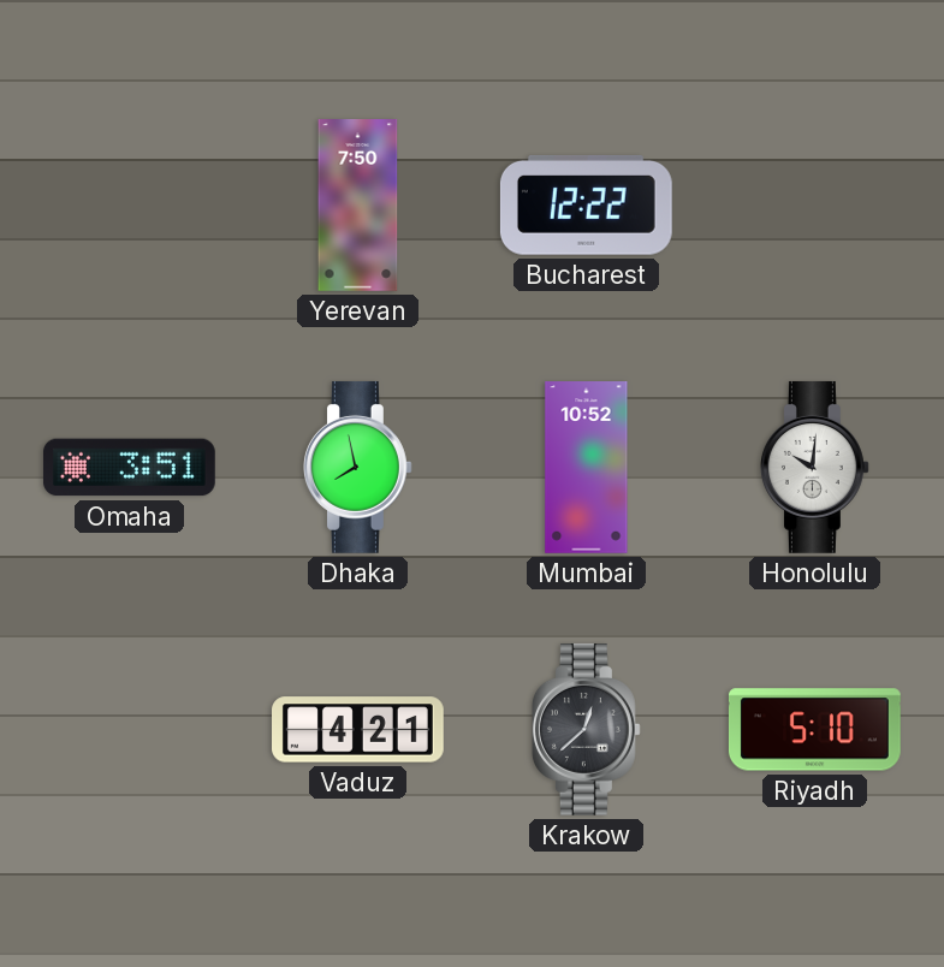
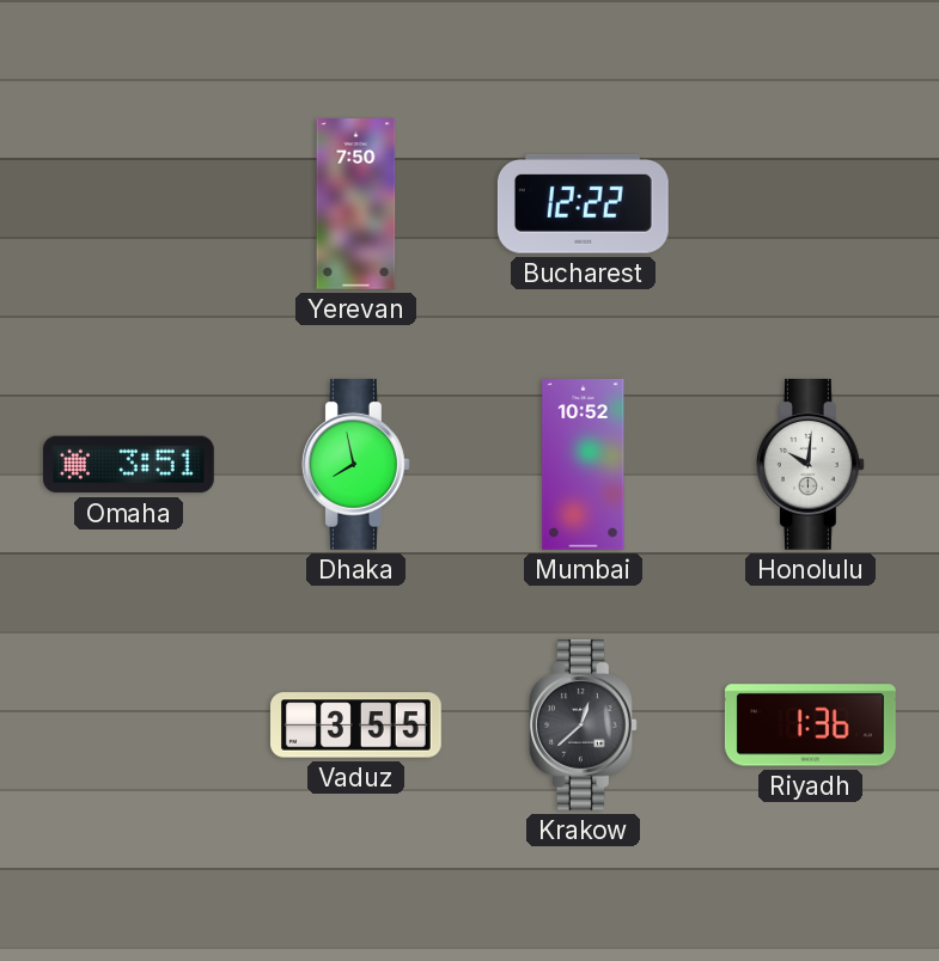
Vaduz: 4:21 -> 3:55
Riyadh: 5:10 -> 1:36
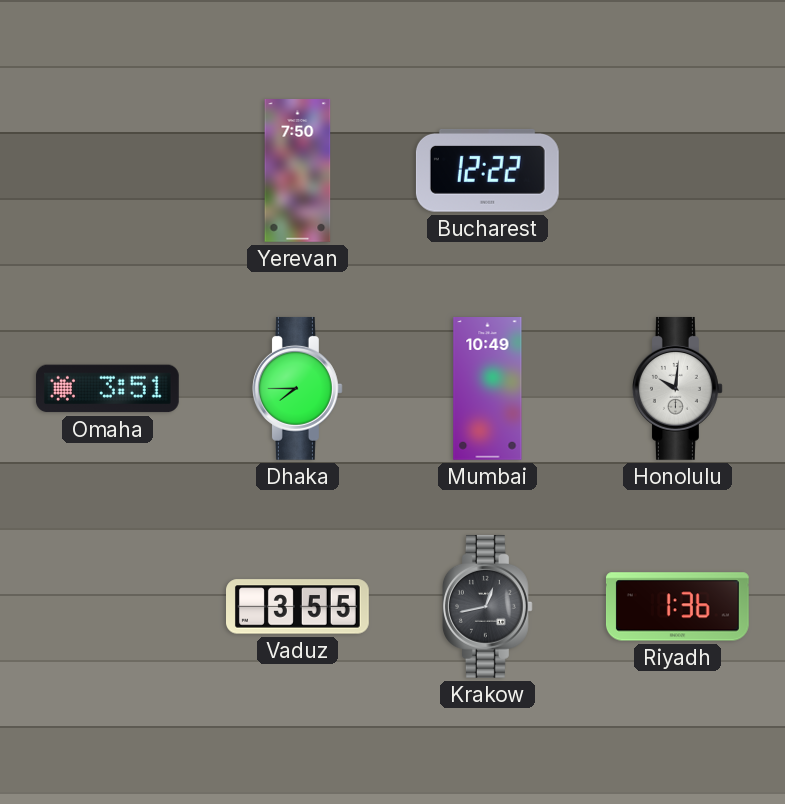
Dhaka: 7:58 -> 7:45
Mumbai: 10:52 -> 10:49
Krakow: 12:38 -> 12:43
